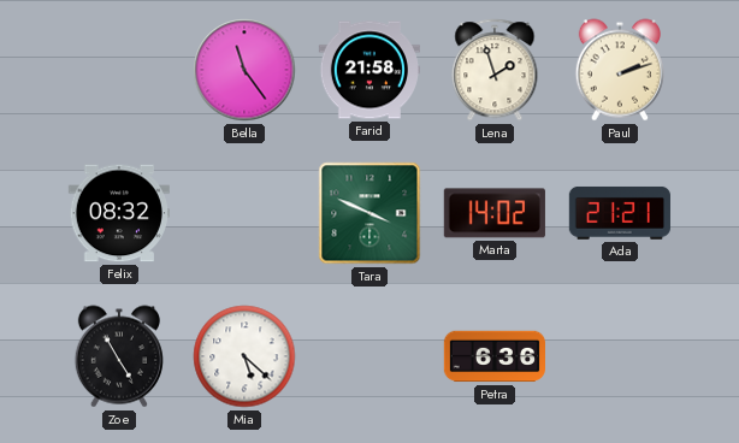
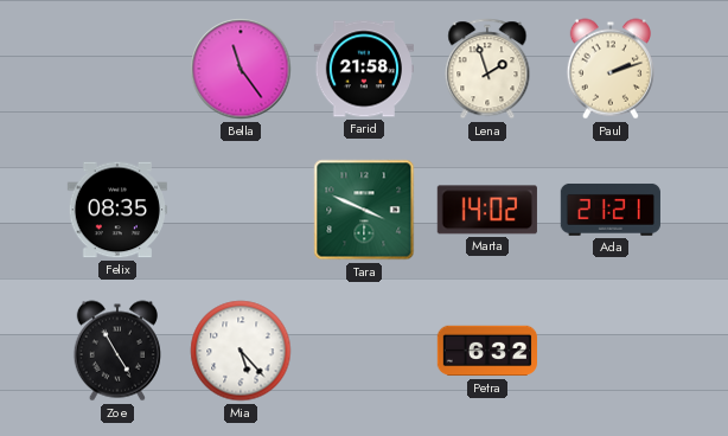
Felix: 08:32 -> 08:35
Mia: 5:22 -> 5:23
Petra: 6:36 -> 6:32
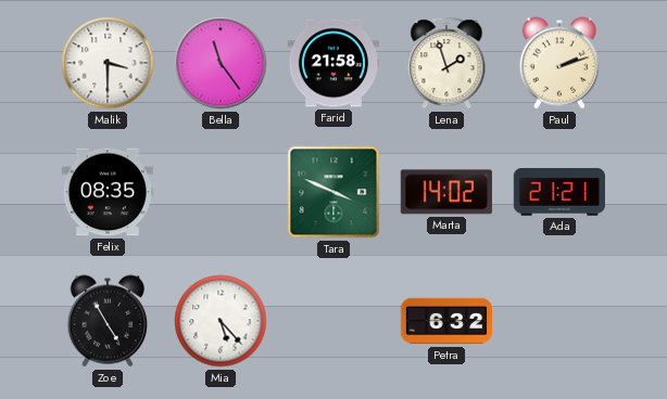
Malik: none -> 3:30
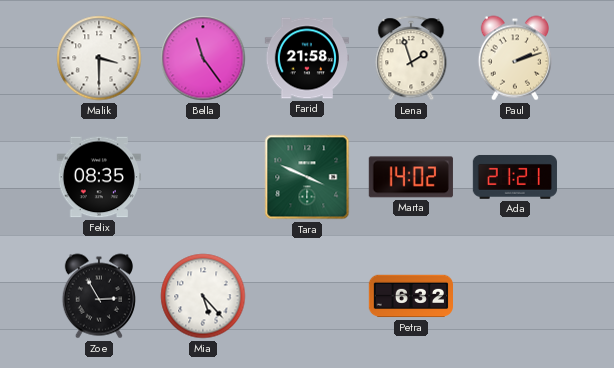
Zoe: 4:55 -> 2:55
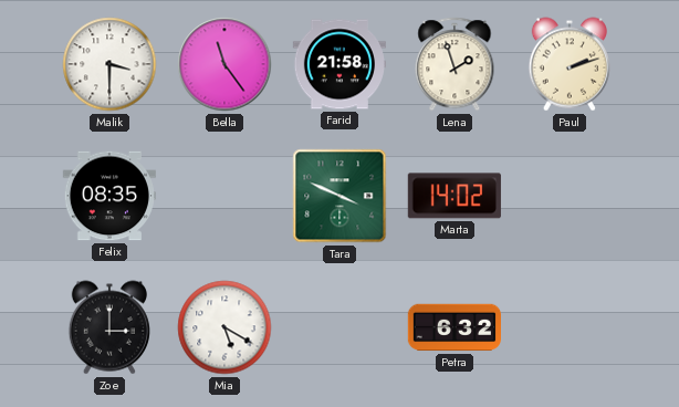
Ada: 21:21 -> none
Zoe: 2:55 -> 3:00
Mia: 5:23 -> 5:20
